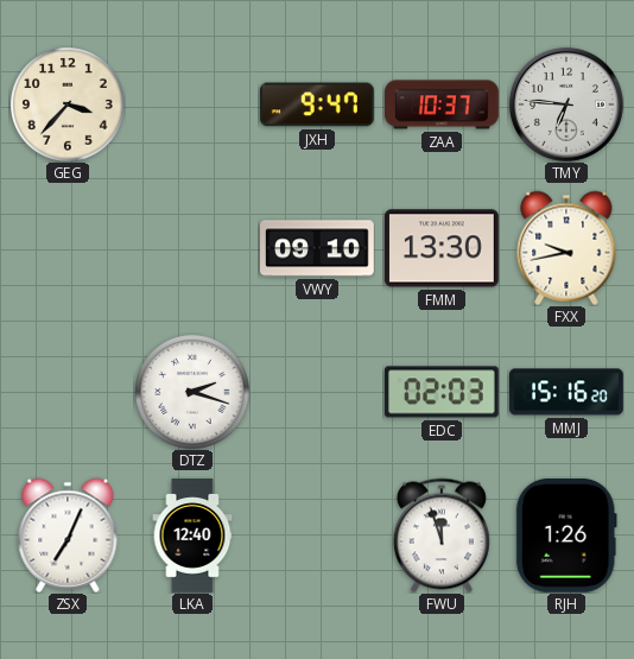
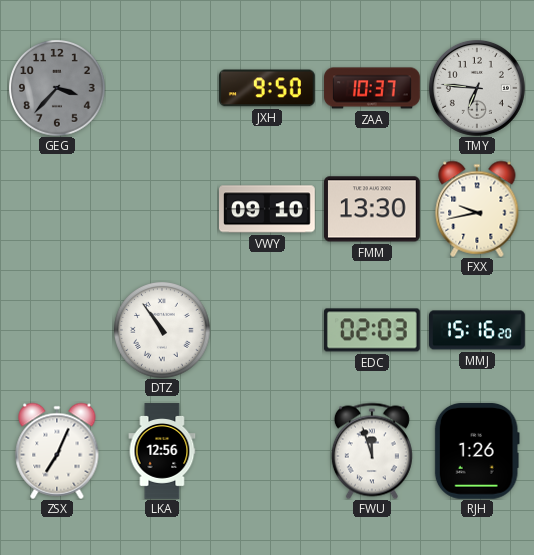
GEG dial: cream -> grey
JXH: 9:47 -> 9:50
DTZ: 2:18 -> 10:54
LKA: 12:40 -> 12:56
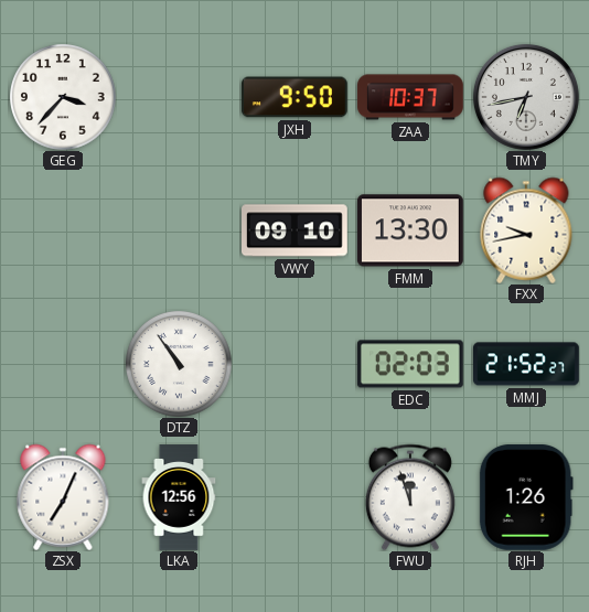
GEG dial: grey -> white
TMY: 6:46 -> 6:43
MMJ: 15:16 -> 21:52
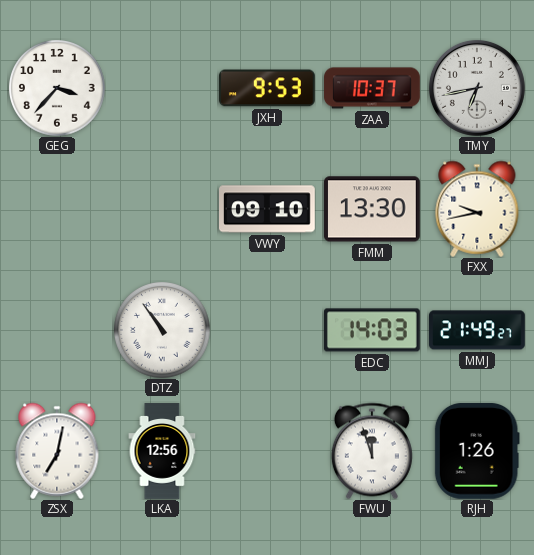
JXH: 9:50 -> 9:53
EDC: 02:03 -> 14:03
MMJ: 21:52 -> 21:49
ZSX: 7:04 -> 7:02
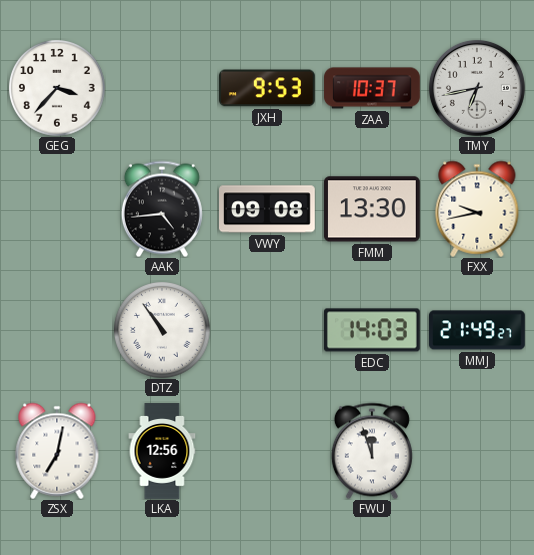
AAK: none -> 4:44
VWY: 09:10 -> 09:08
RJH: 1:26 -> none
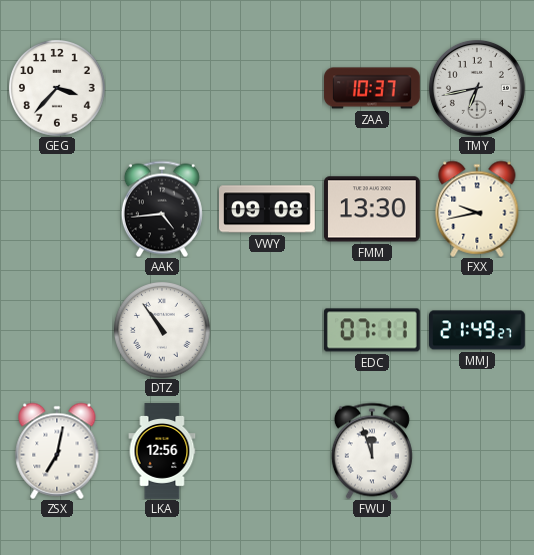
JXH: 9:53 -> none
EDC: 14:03 -> 07:11
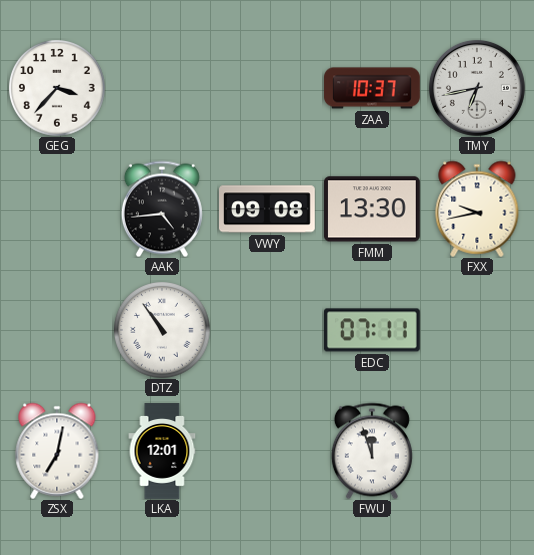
MMJ: 21:49 -> none
LKA: 12:56 -> 12:01
